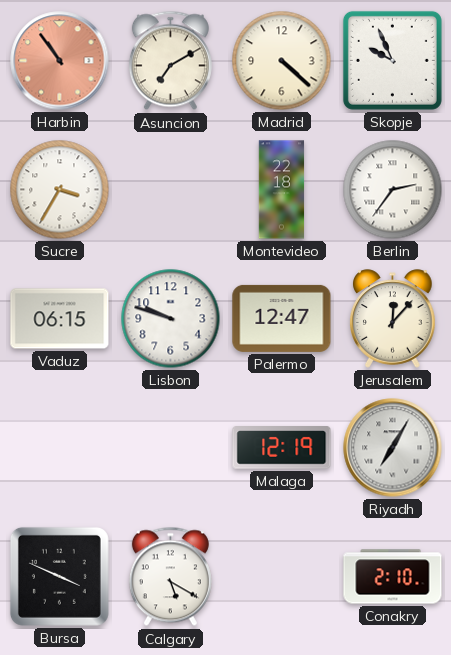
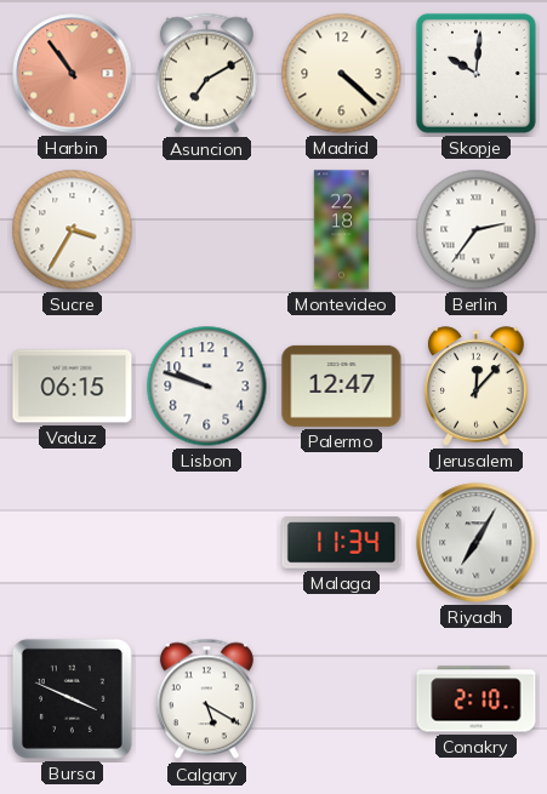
Skopje: 9:56 -> 10:01
Malaga: 12:19 -> 11:34
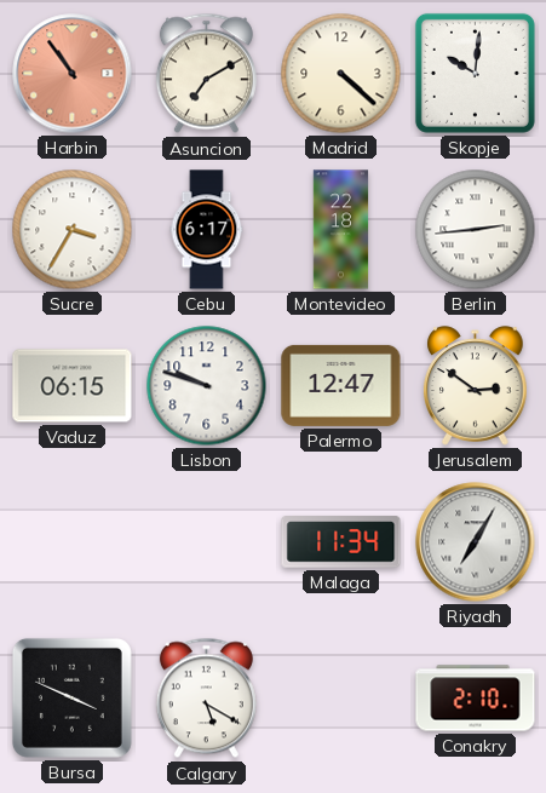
Cebu: none -> 6:17
Berlin: 2:36 -> 2:44
Jerusalem: 12:07 -> 2:51
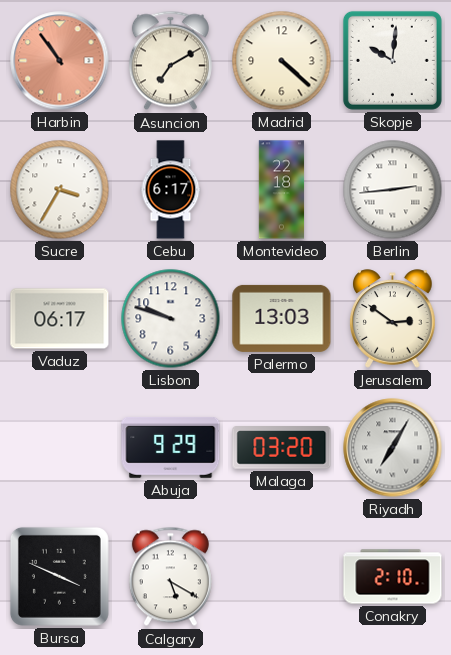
Vaduz: 06:15 -> 06:17
Palermo: 12:47 -> 13:03
Abuja: none -> 9:29
Malaga: 11:34 -> 03:20
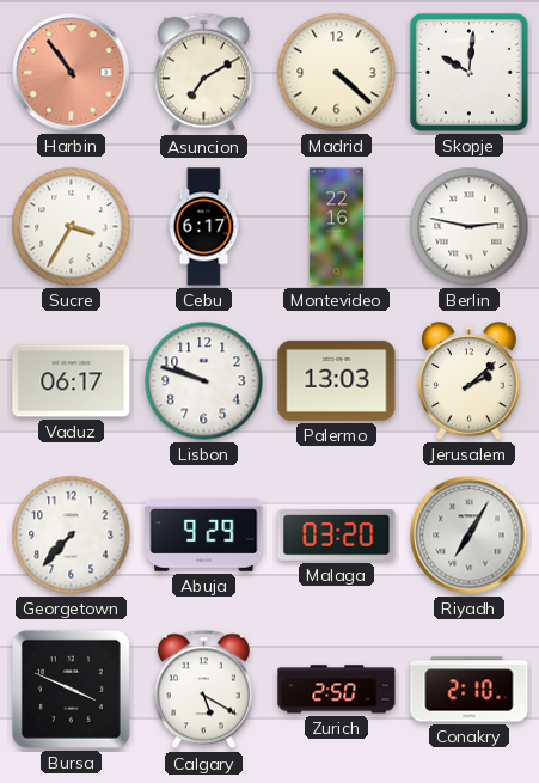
Montevideo: 22:18 -> 22:16
Berlin: 2:44 -> 2:47
Jerusalem: 2:51 -> 2:08
Georgetown: none -> 7:37
Zurich: none -> 2:50
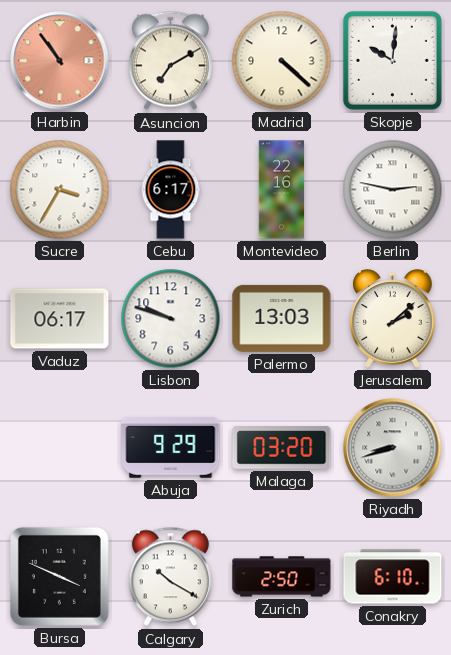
Georgetown: 7:37 -> none
Riyadh: 7:05 -> 8:42
Calgary: 5:20 -> 10:20
Conakry: 2:10 -> 6:10
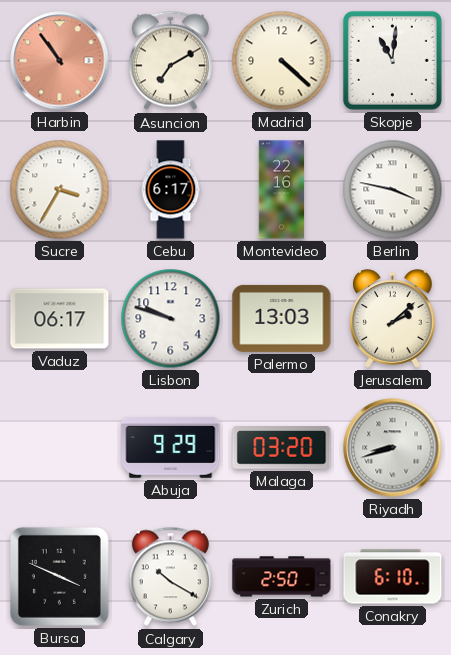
Skopje: 10:01 -> 11:01
Berlin: 2:47 -> 3:47
